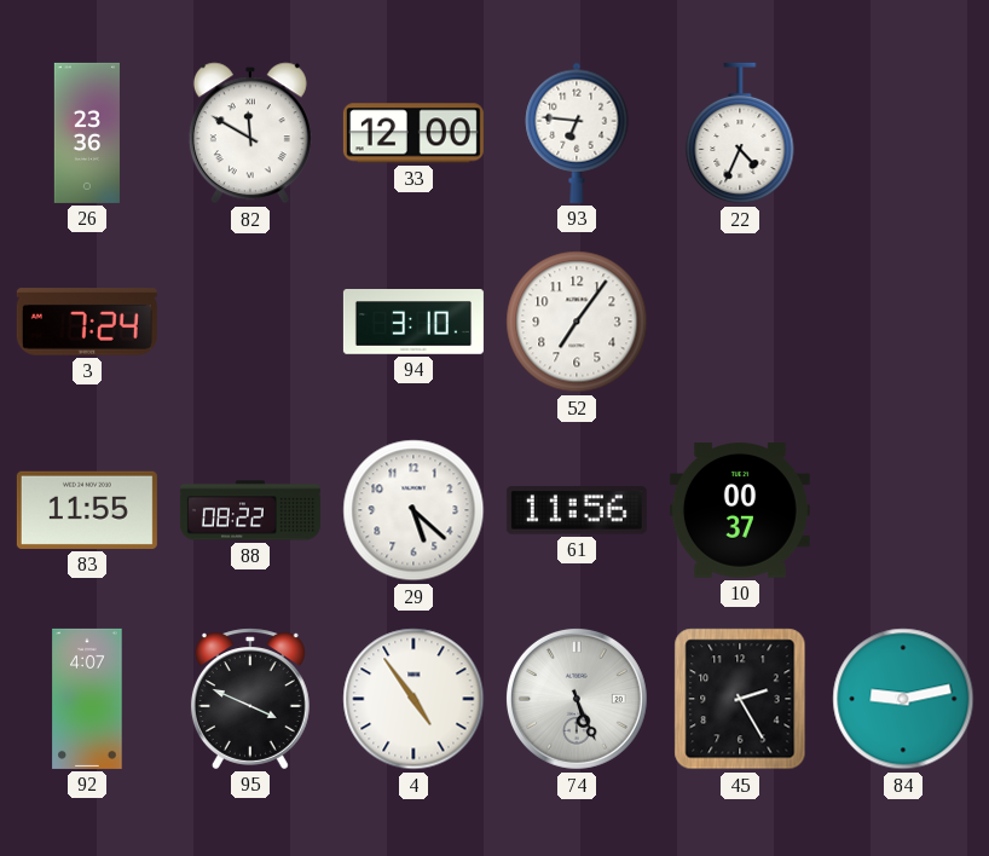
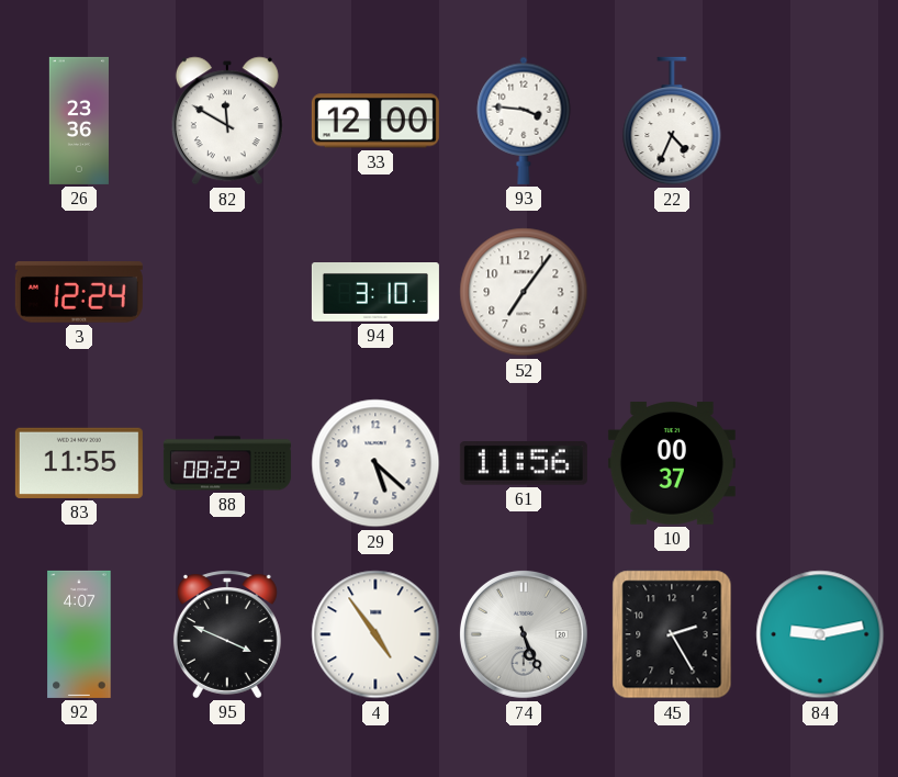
93: 6:46 -> 3:46
3: 7:24 -> 12:24
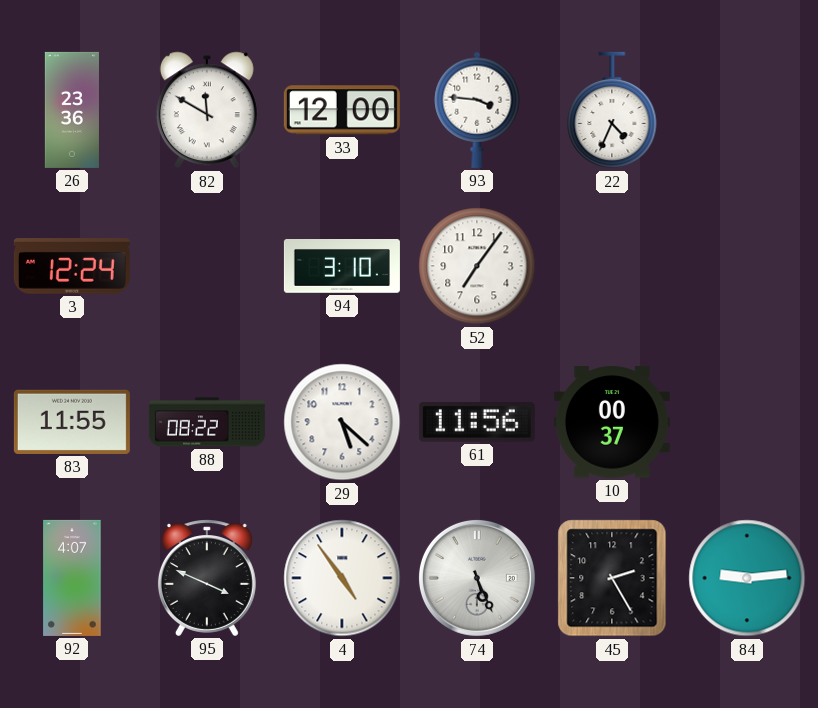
84: 9:13 -> 9:14
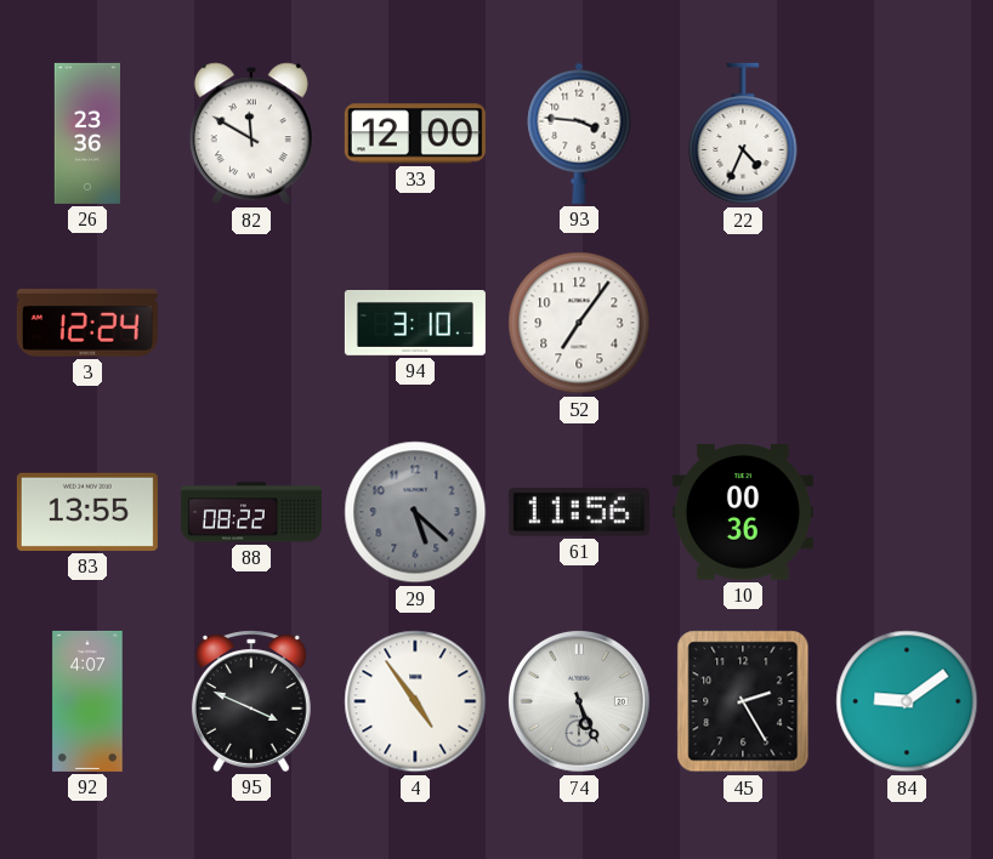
83: 11:55 -> 13:55
29 dial: white -> grey
10: 00:37 -> 00:36
84: 9:14 -> 9:09
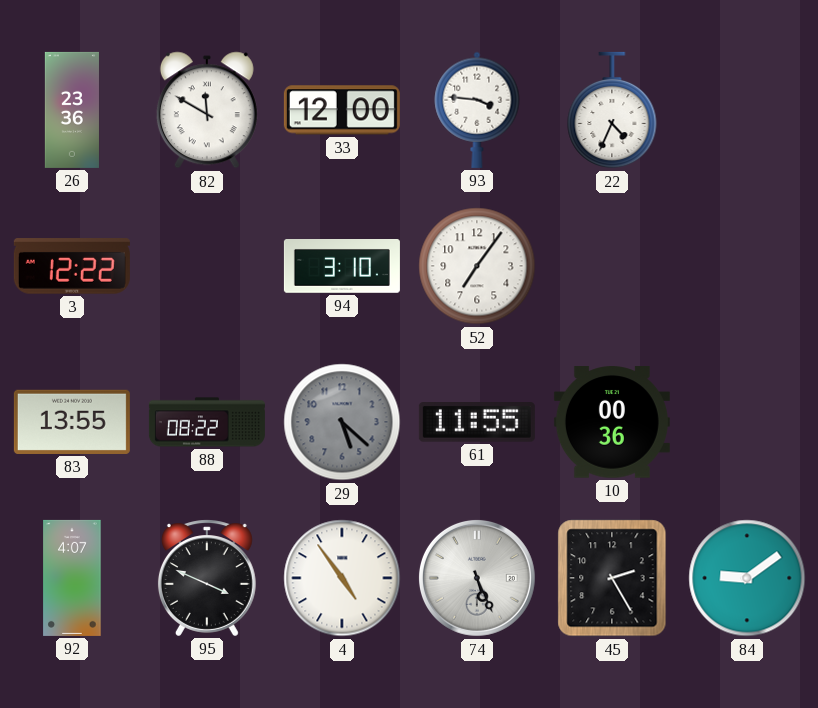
3: 12:24 -> 12:22
61: 11:56 -> 11:55
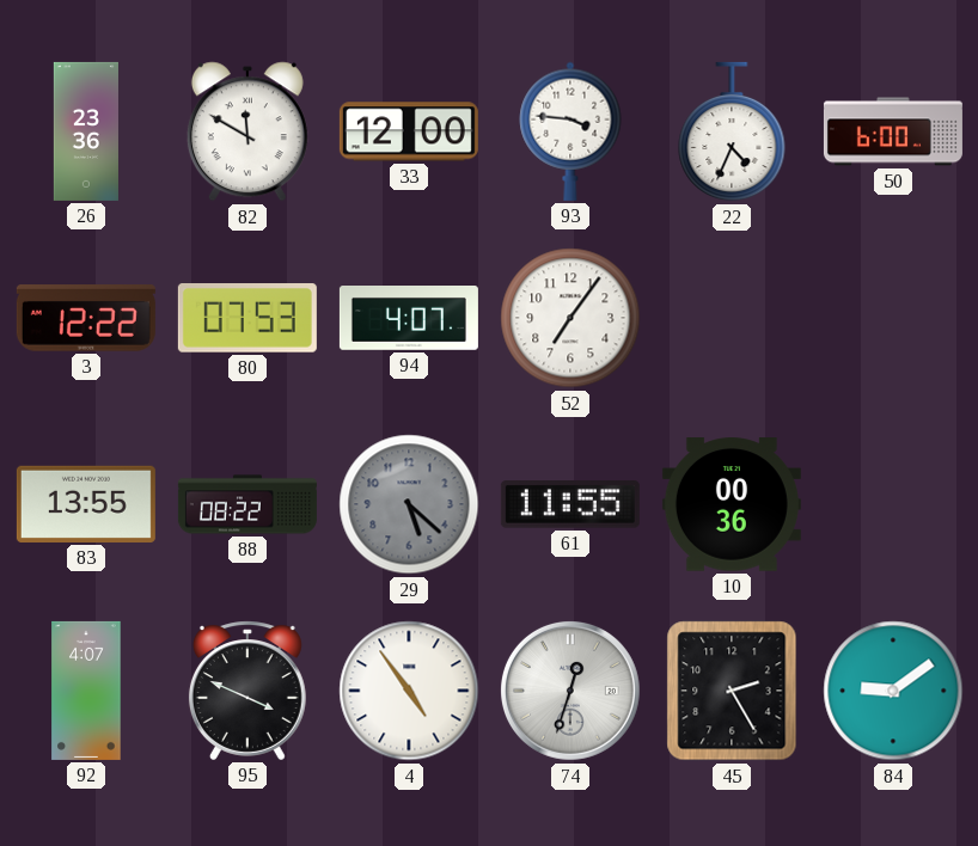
50: none -> 6:00
80: none -> 07:53
94: 3:10 -> 4:07
74: 5:26 -> 12:33
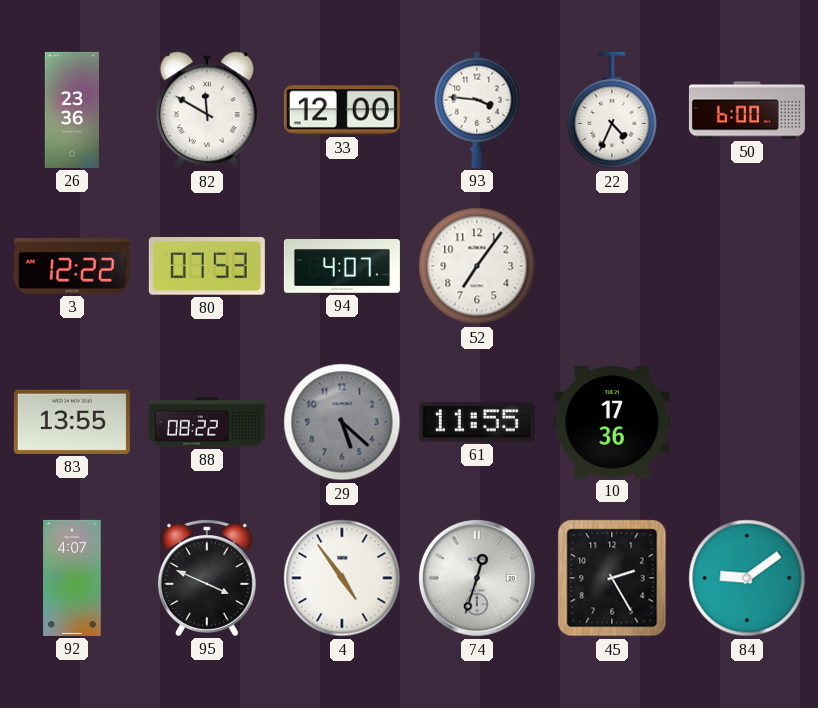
10: 00:36 -> 17:36
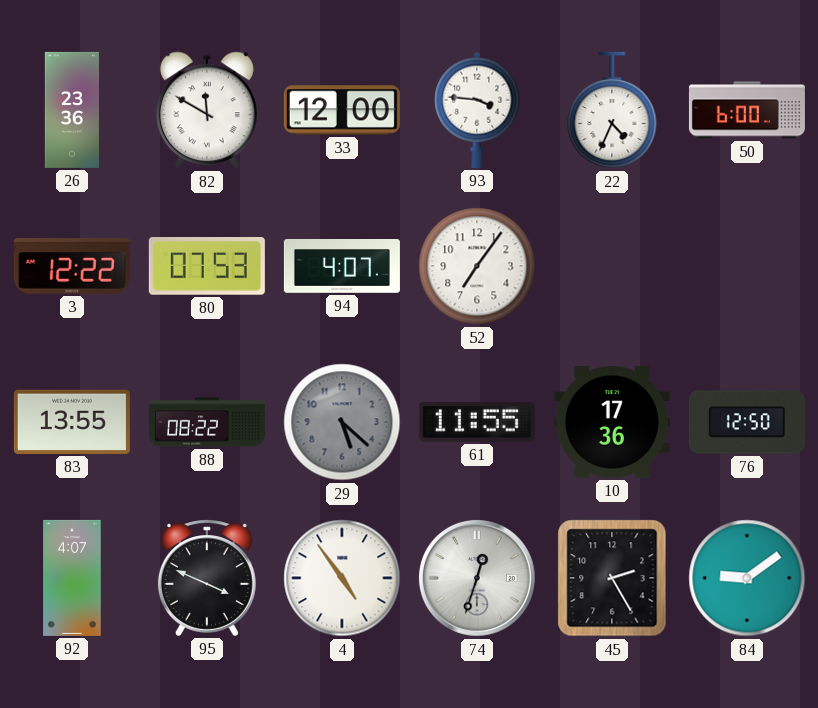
76: none -> 12:50
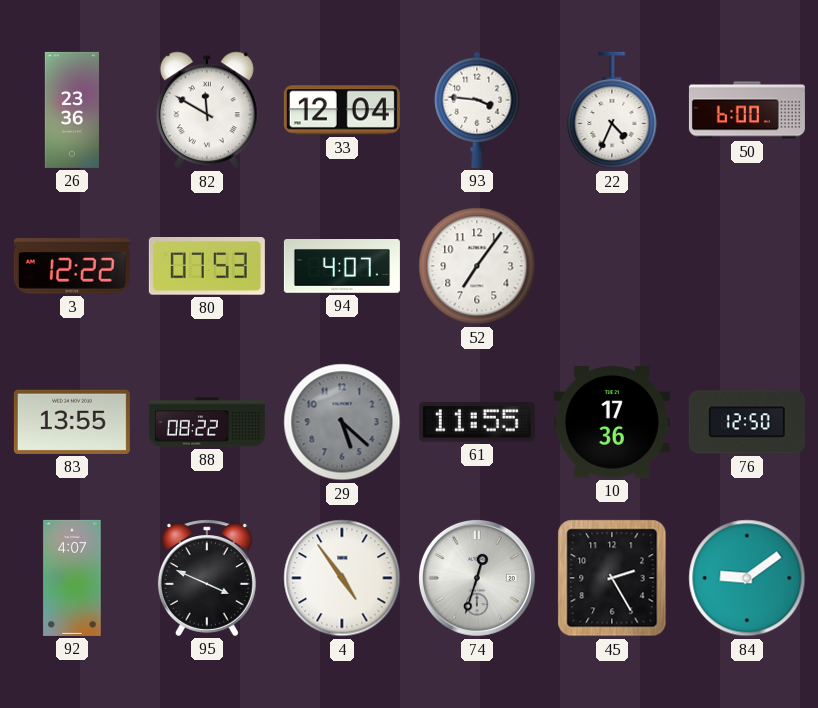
33: 12:00 -> 12:04
